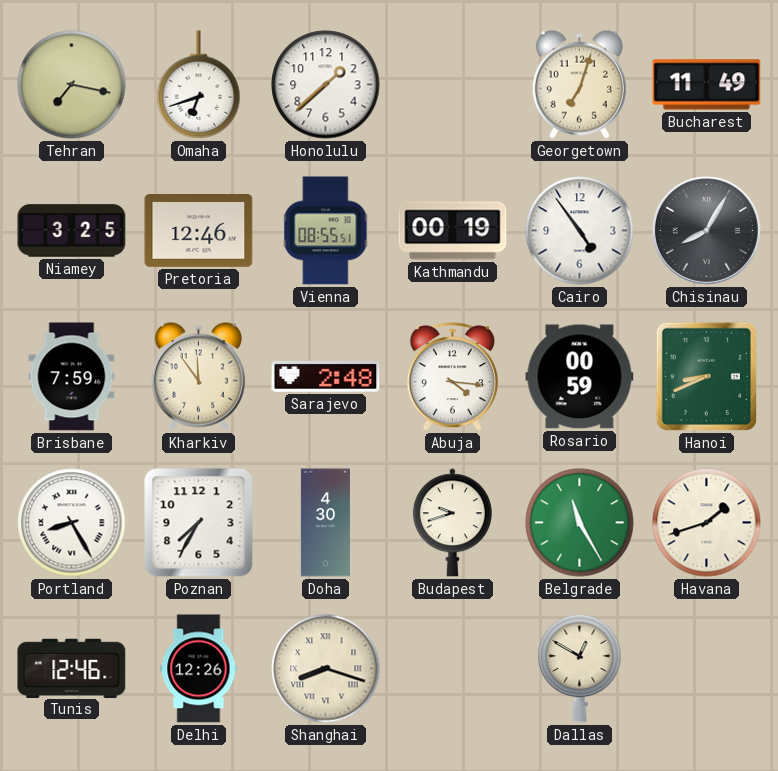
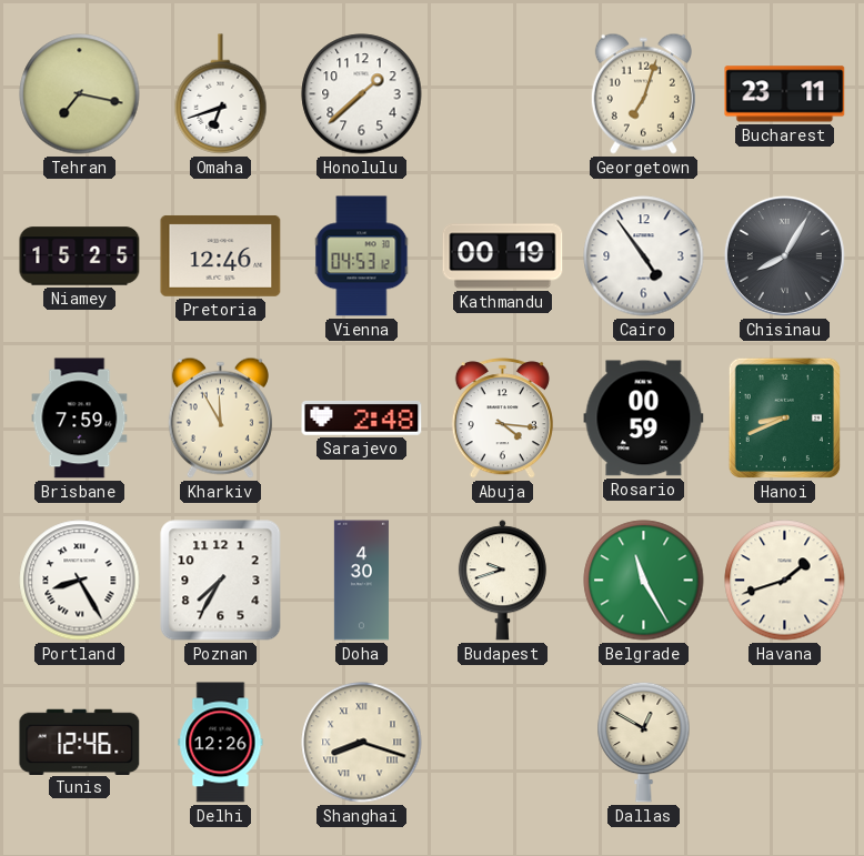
Bucharest: 11:49 -> 23:11
Niamey: 3:25 -> 15:25
Vienna: 08:55 -> 04:53
Kharkiv: 11:54 -> 11:55
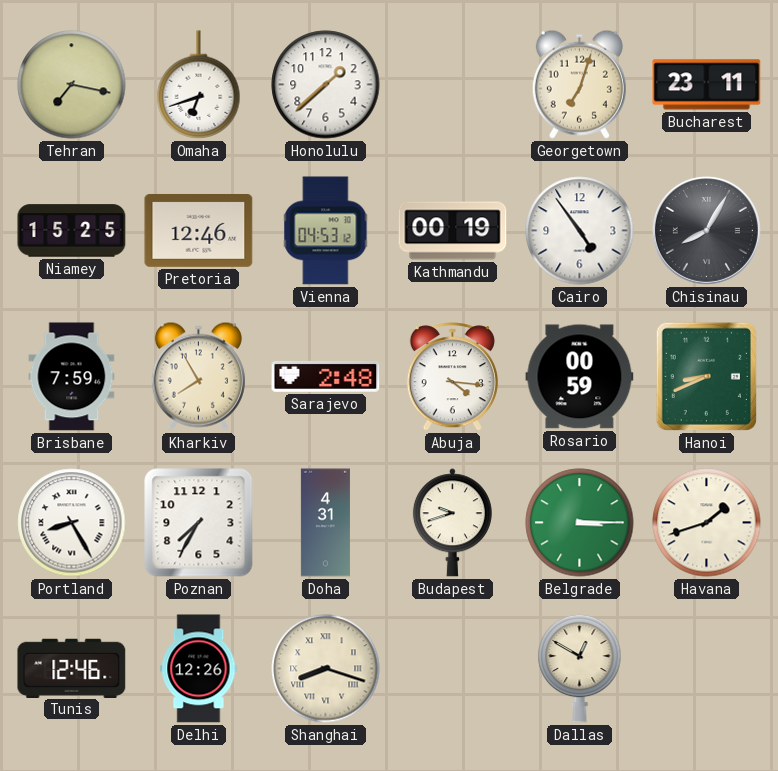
Kharkiv: 11:55 -> 7:55
Doha: 4:30 -> 4:31
Belgrade: 11:25 -> 3:15
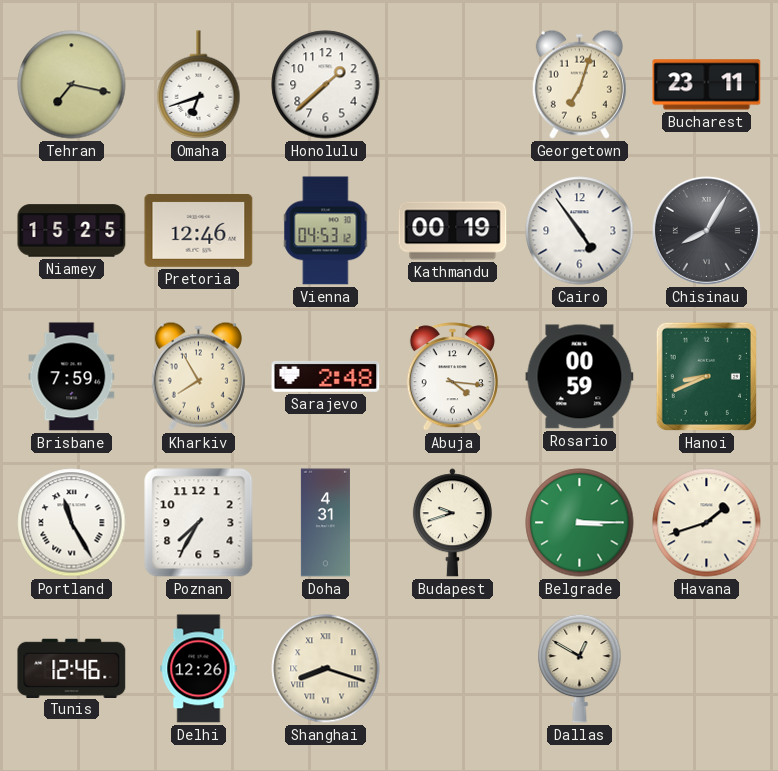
Portland: 8:25 -> 11:25
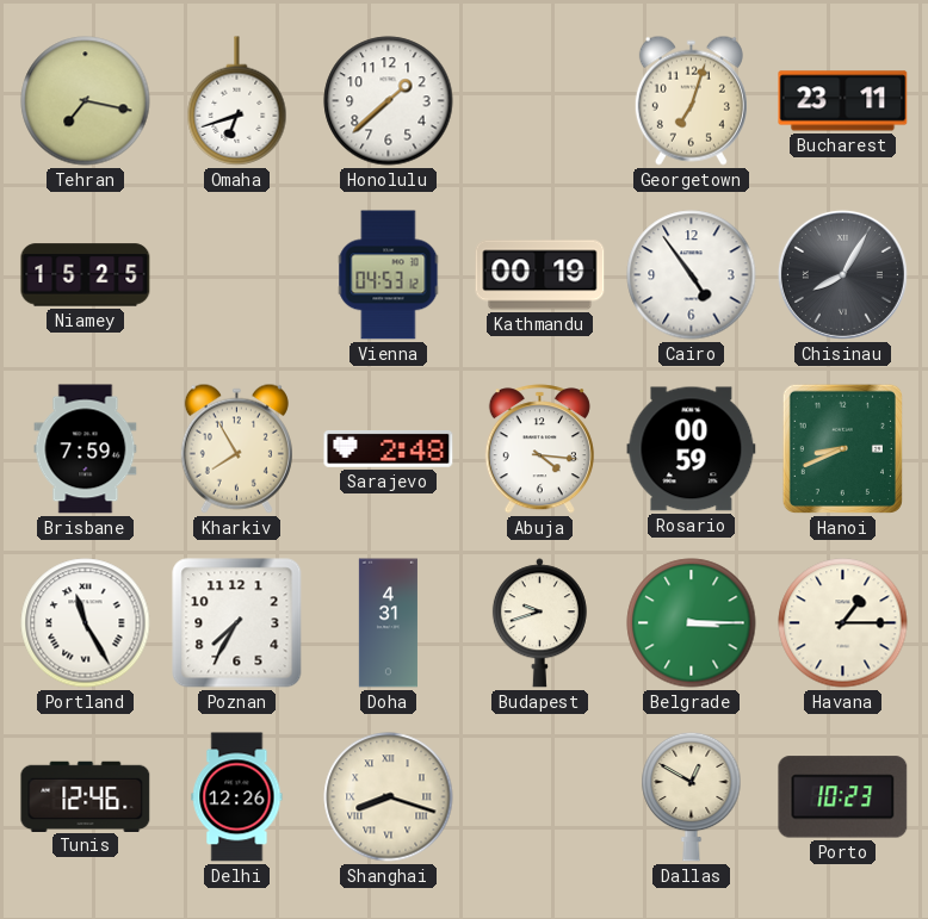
Pretoria: 12:46 -> none
Havana: 1:42 -> 1:15
Porto: none -> 10:23
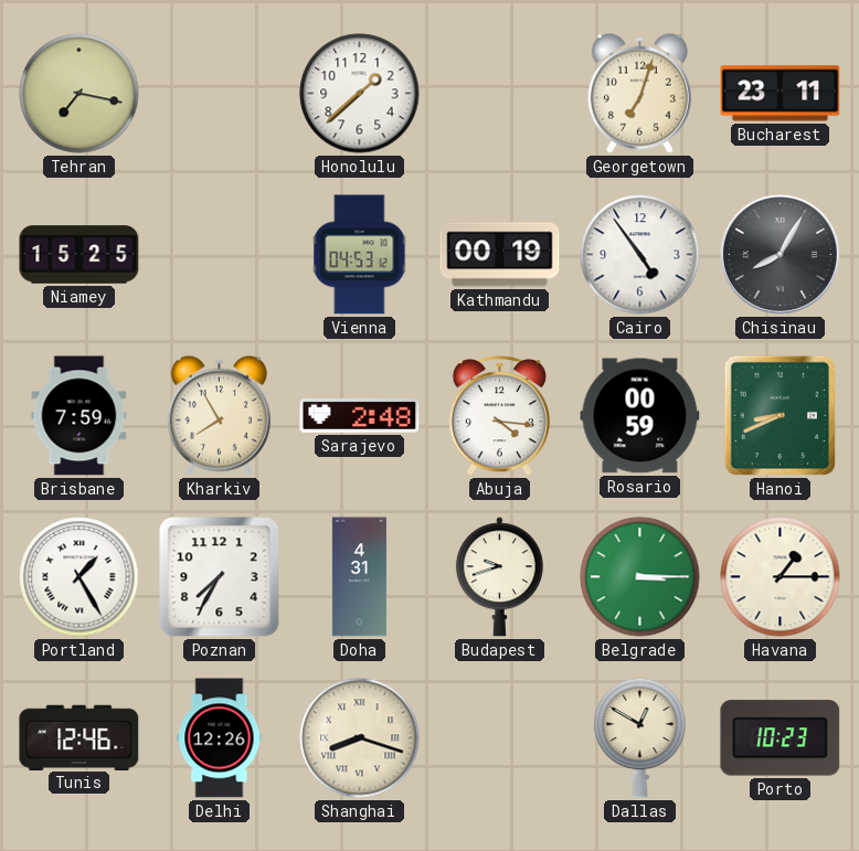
Omaha: 6:42 -> none
Portland: 11:25 -> 1:25
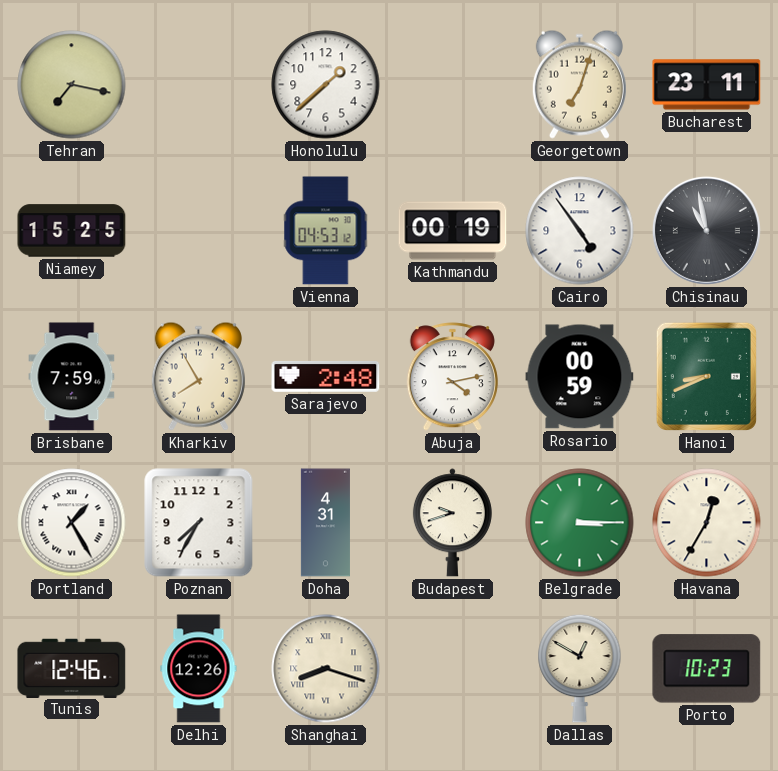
Chisinau: 8:05 -> 10:58
Abuja: 4:16 -> 4:13
Havana: 1:15 -> 12:35
